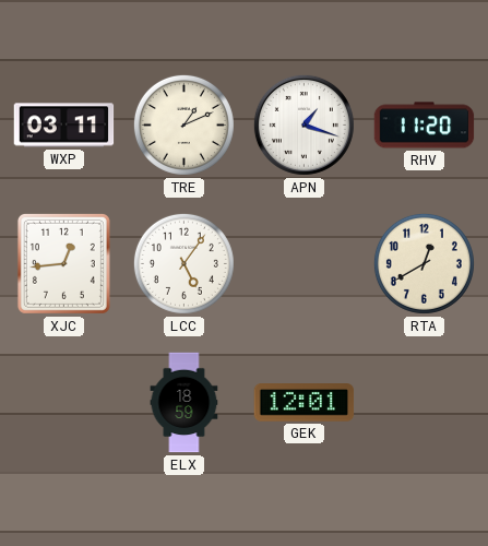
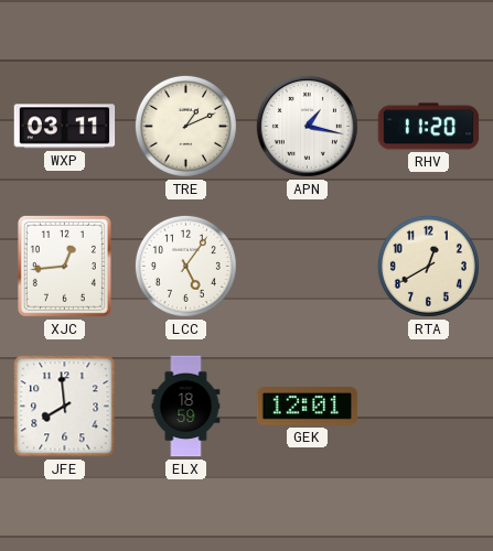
APN: 1:18 -> 1:17
JFE: none -> 7:59
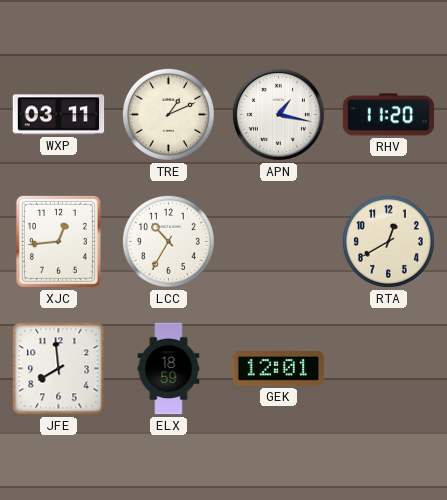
LCC: 5:06 -> 10:35
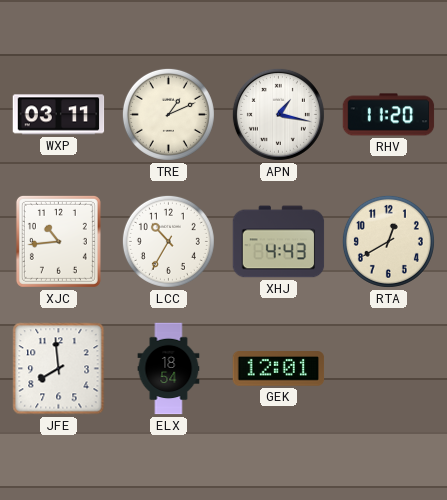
XJC: 12:44 -> 10:44
XHJ: none -> 4:43
ELX: 18:59 -> 18:54
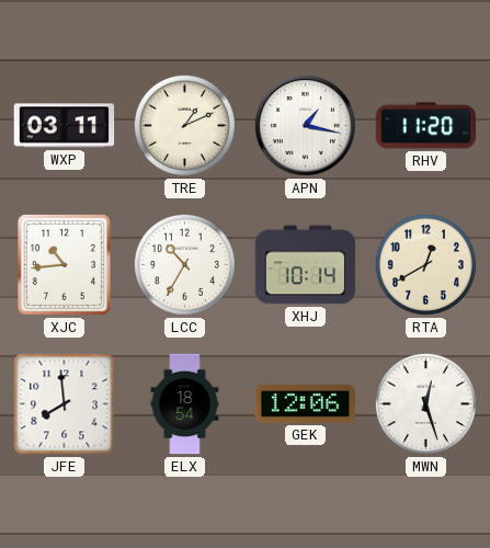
XHJ: 4:43 -> 10:14
GEK: 12:01 -> 12:06
MWN: none -> 12:27
